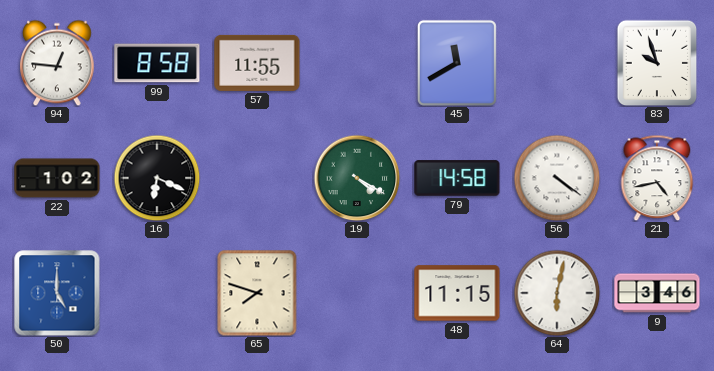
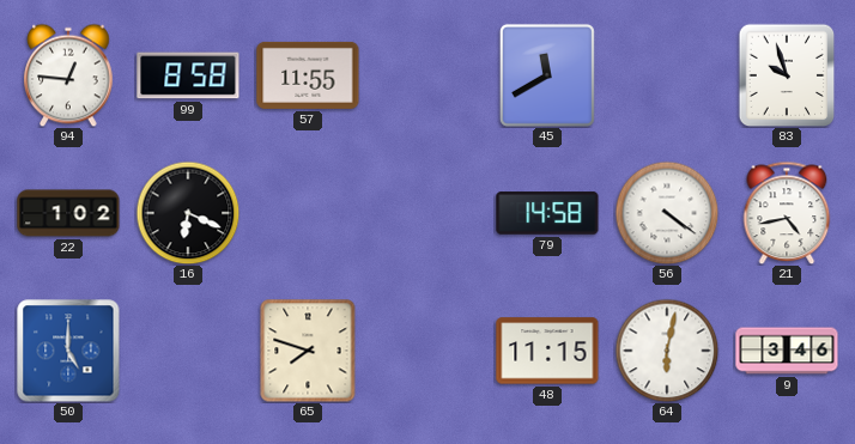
19: 4:20 -> none
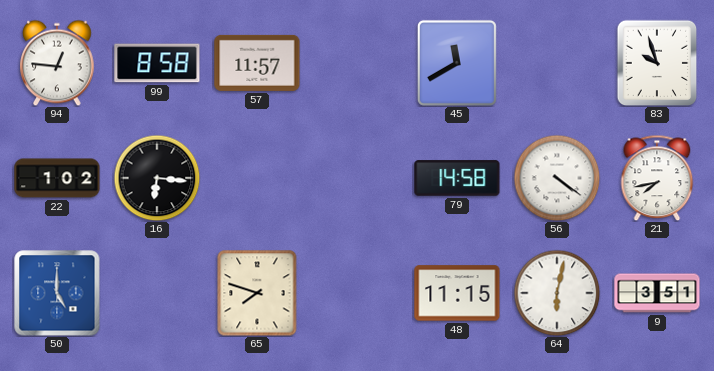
57: 11:55 -> 11:57
16: 6:19 -> 6:16
21: 4:43 -> 7:43
9: 3:46 -> 3:51
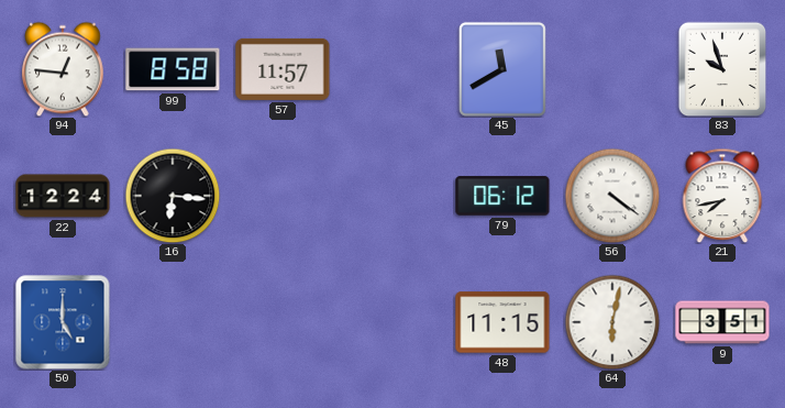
22: 1:02 -> 12:24
79: 14:58 -> 06:12
65: 7:48 -> none
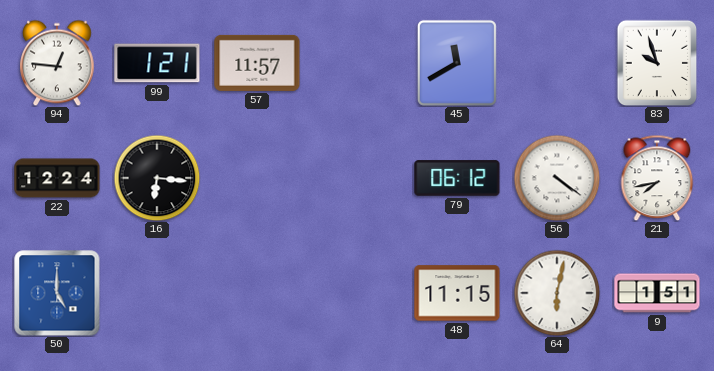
99: 8:58 -> 1:21
9: 3:51 -> 1:51
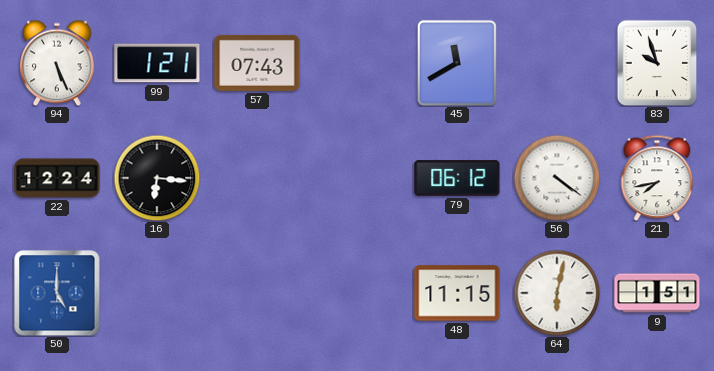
94: 12:46 -> 5:26
57: 11:57 -> 07:43
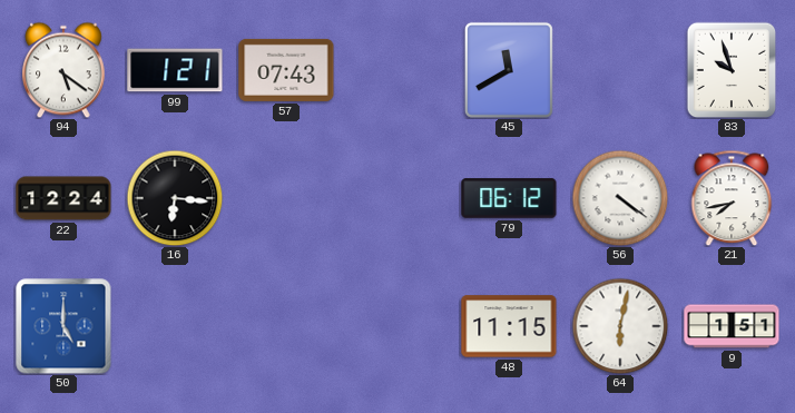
94: 5:26 -> 5:21
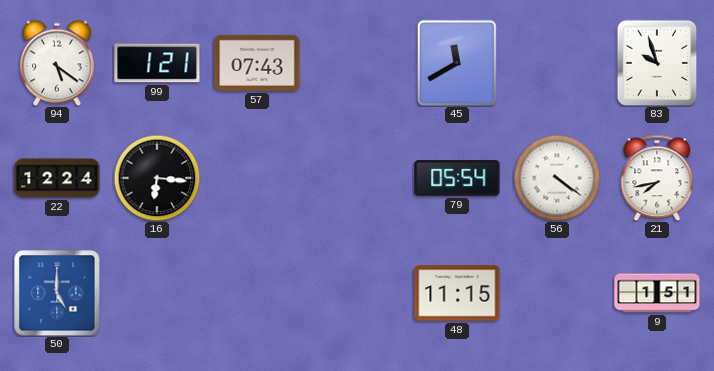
79: 06:12 -> 05:54
64: 6:02 -> none
